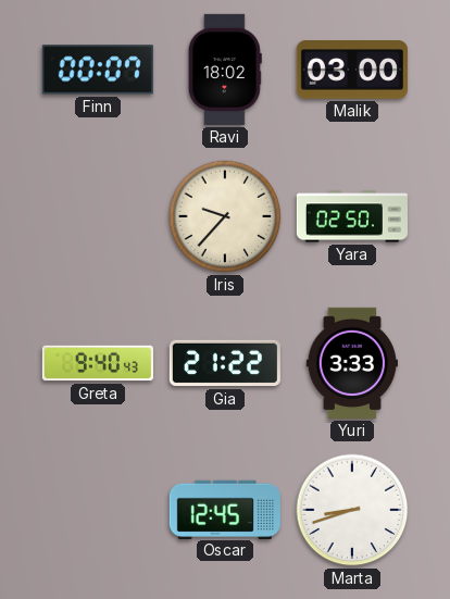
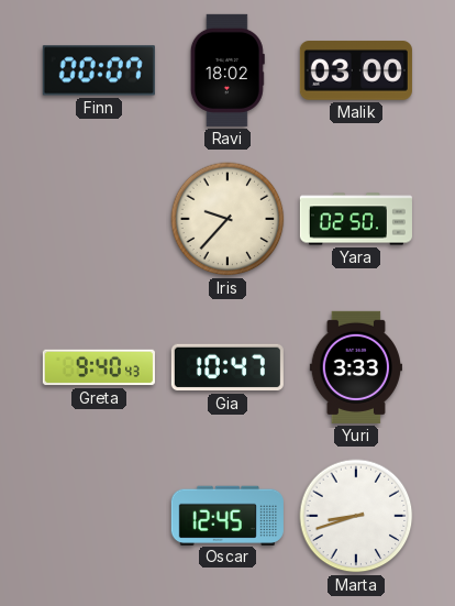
Gia: 21:22 -> 10:47
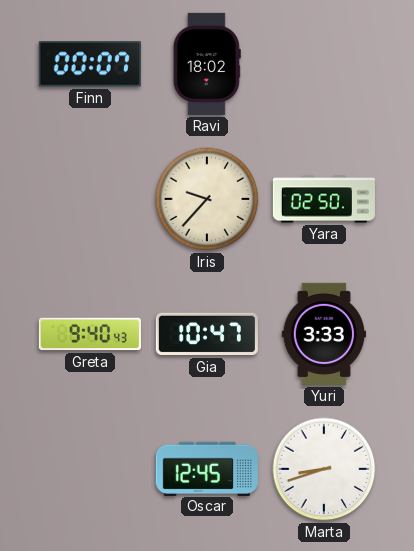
Malik: 03:00 -> none
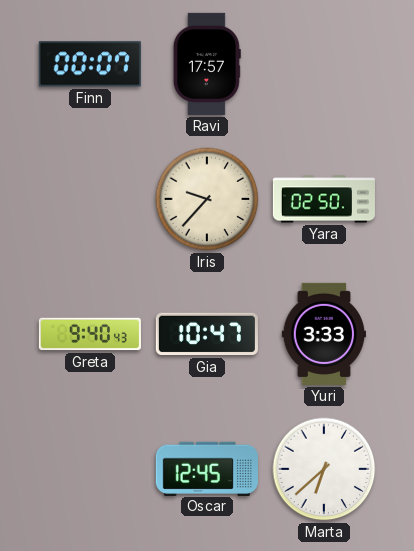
Ravi: 18:02 -> 17:57
Marta: 8:42 -> 6:38
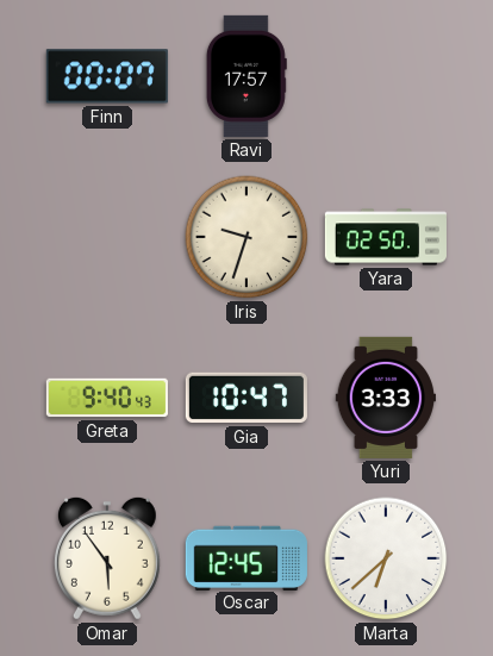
Iris: 9:37 -> 9:33
Omar: none -> 5:54
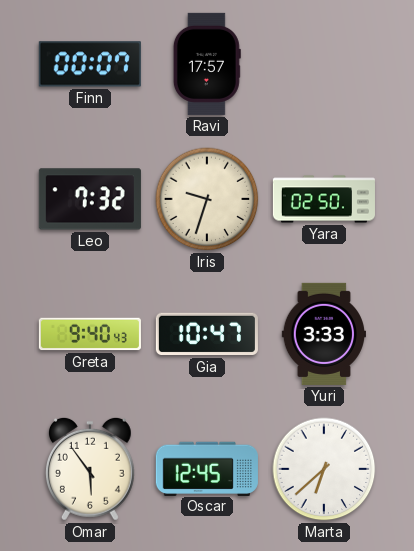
Leo: none -> 7:32
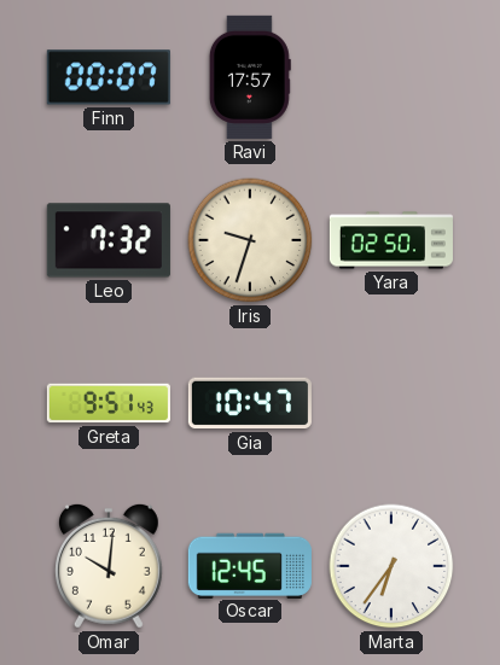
Greta: 9:40 -> 9:51
Yuri: 3:33 -> none
Omar: 5:54 -> 10:01
Marta: 6:38 -> 6:36
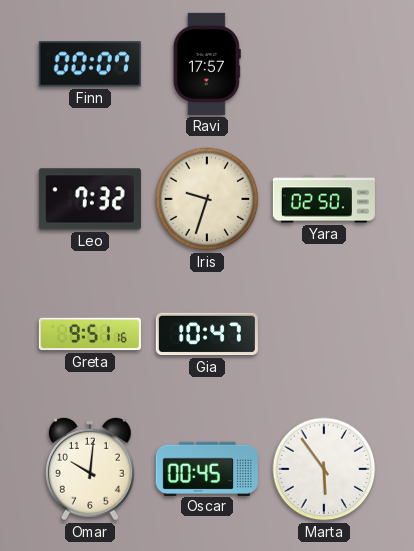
Greta: 9:51:43 -> 9:51:16
Oscar: 12:45 -> 00:45
Marta: 6:36 -> 5:54
